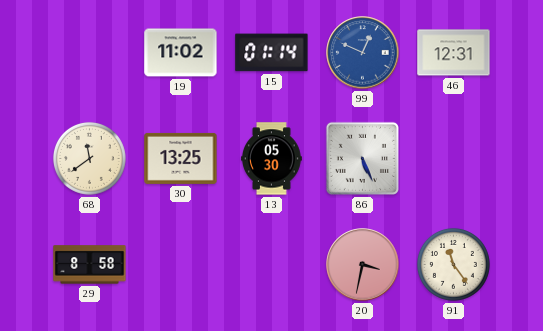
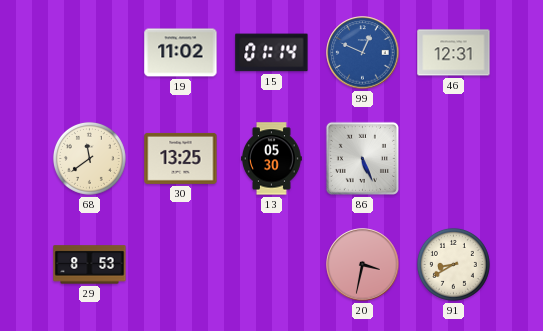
29: 8:58 -> 8:53
91: 11:24 -> 8:40
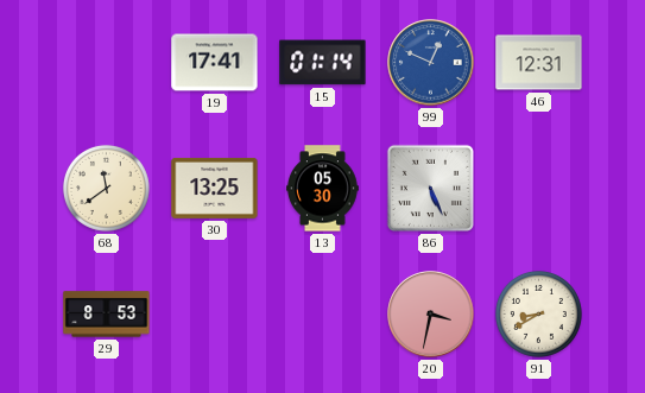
19: 11:02 -> 17:41
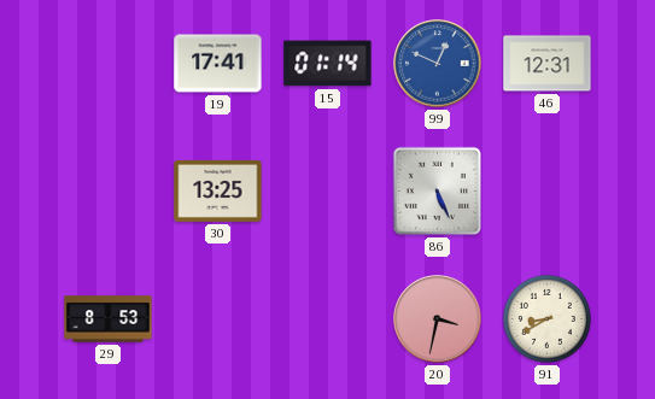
68: 11:39 -> none
13: 05:30 -> none
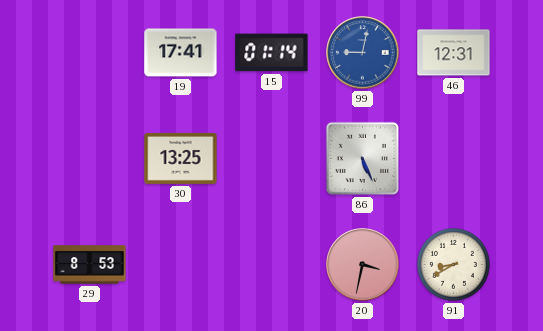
99: 12:49 -> 9:02
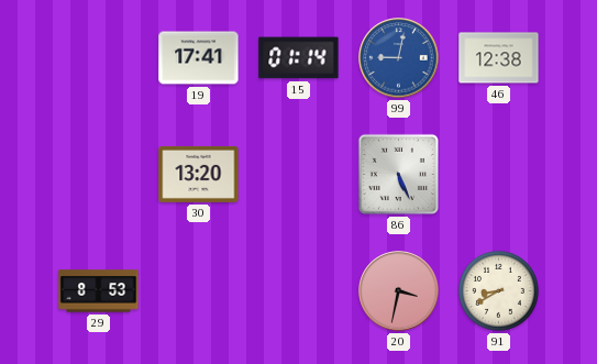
46: 12:31 -> 12:38
30: 13:25 -> 13:20
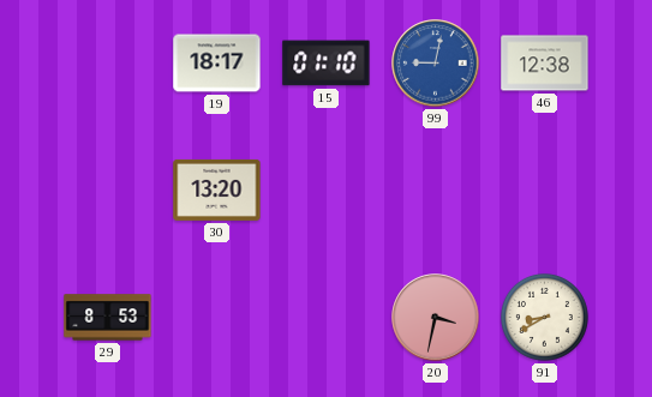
19: 17:41 -> 18:17
15: 01:14 -> 01:10
86: 5:26 -> none
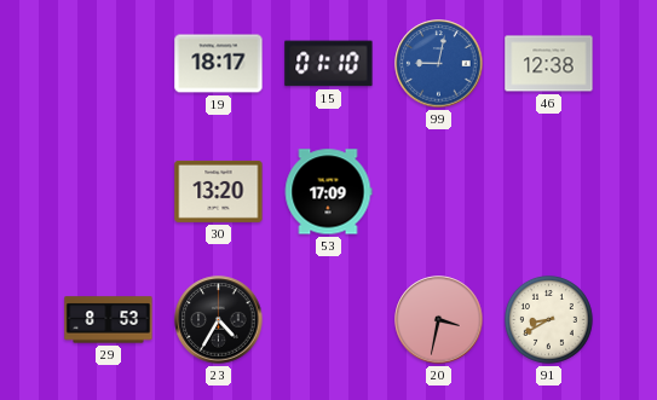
53: none -> 17:09
23: none -> 4:35
